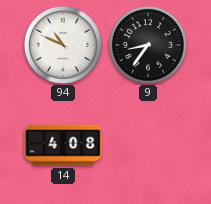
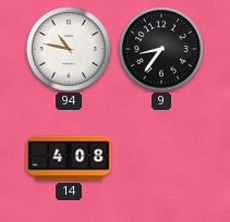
94: 10:49 -> 10:47
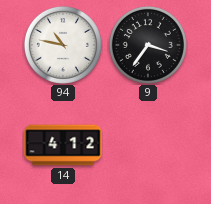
9: 8:36 -> 3:36
14: 4:08 -> 4:12
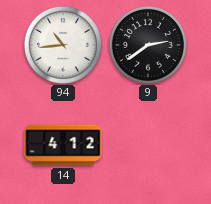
94: 10:47 -> 10:44
9: 3:36 -> 2:39
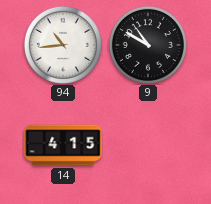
9: 2:39 -> 10:50
14: 4:12 -> 4:15
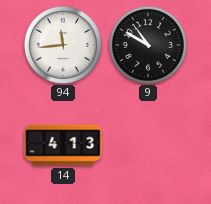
94: 10:44 -> 11:44
14: 4:15 -> 4:13
